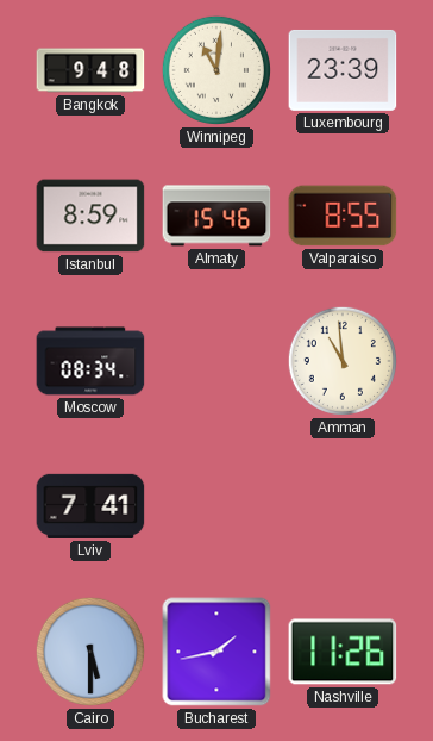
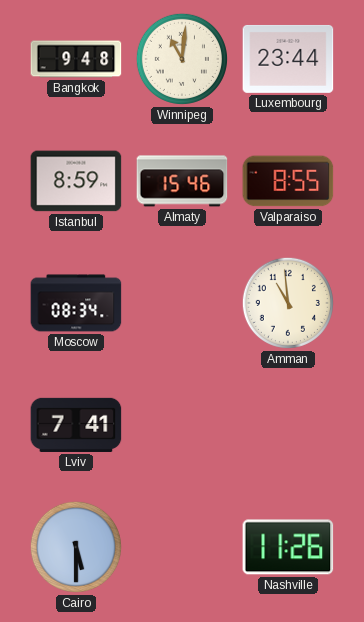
Luxembourg: 23:39 -> 23:44
Bucharest: 1:43 -> none
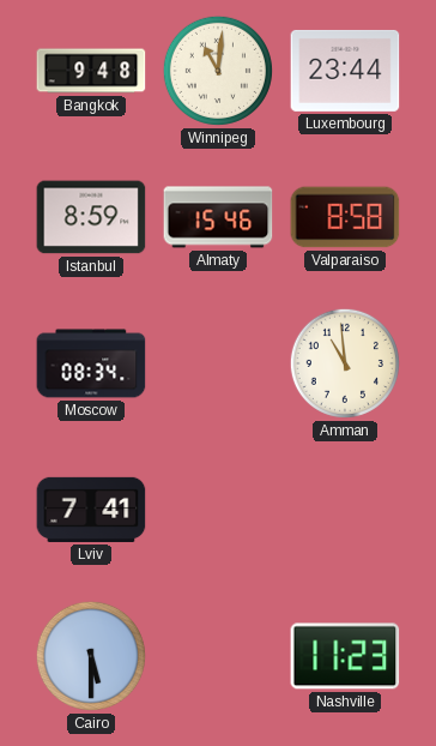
Valparaiso: 8:55 -> 8:58
Nashville: 11:26 -> 11:23
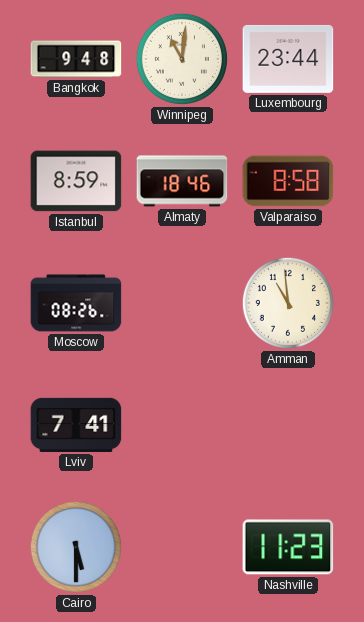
Almaty: 15:46 -> 18:46
Moscow: 08:34 -> 08:26
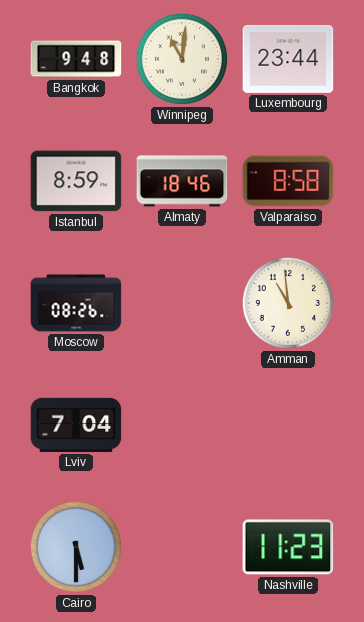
Lviv: 7:41 -> 7:04
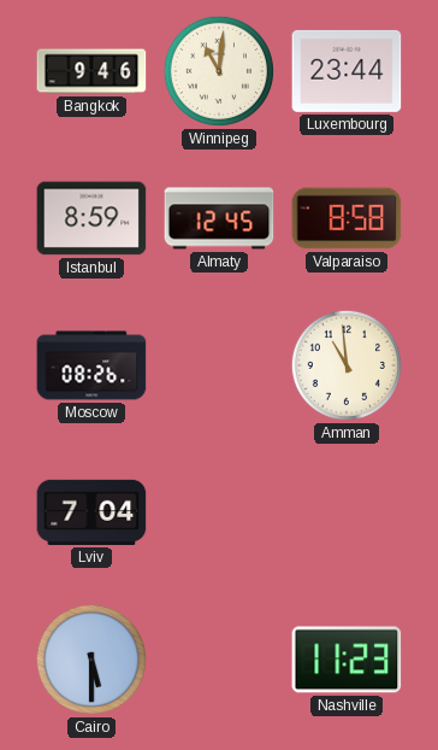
Bangkok: 9:48 -> 9:46
Almaty: 18:46 -> 12:45
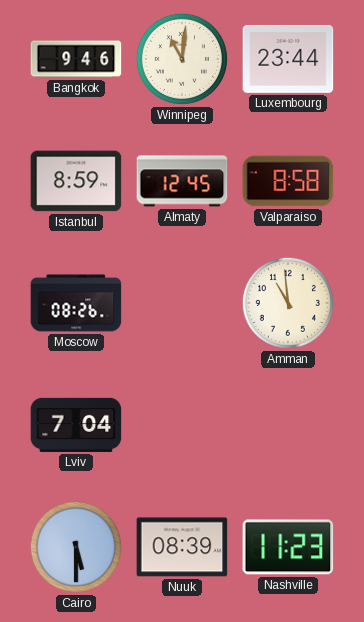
Nuuk: none -> 08:39
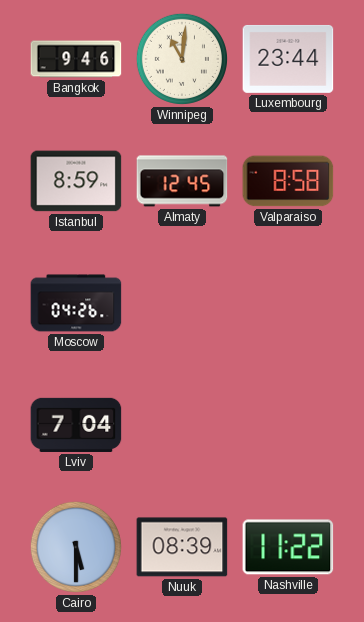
Moscow: 08:26 -> 04:26
Amman: 10:59 -> none
Nashville: 11:23 -> 11:22
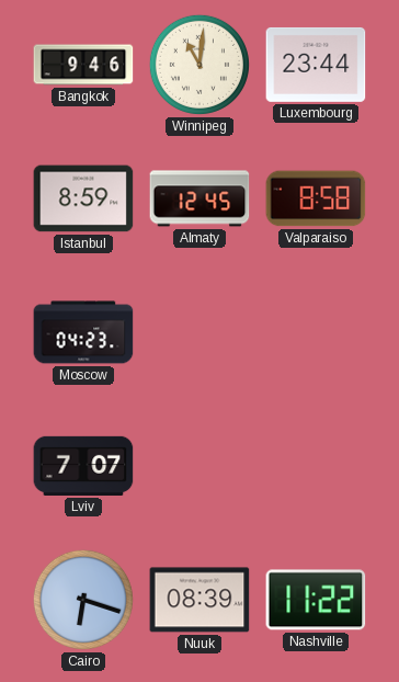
Moscow: 04:26 -> 04:23
Lviv: 7:04 -> 7:07
Cairo: 5:30 -> 6:18
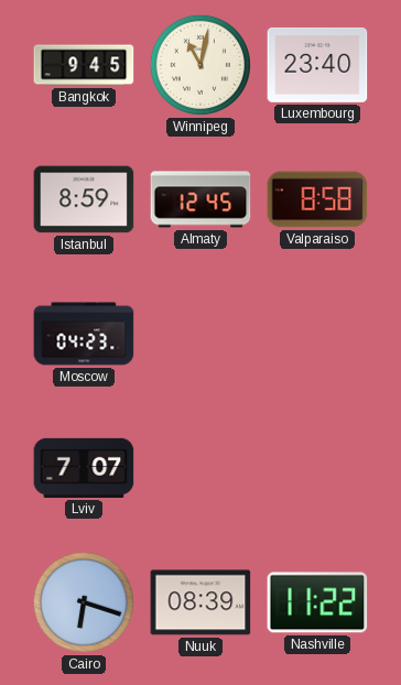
Bangkok: 9:46 -> 9:45
Winnipeg: 11:01 -> 11:02
Luxembourg: 23:44 -> 23:40
